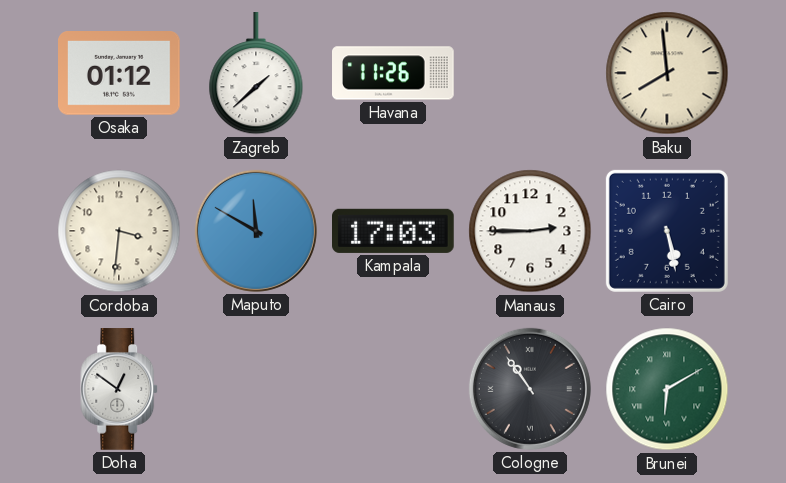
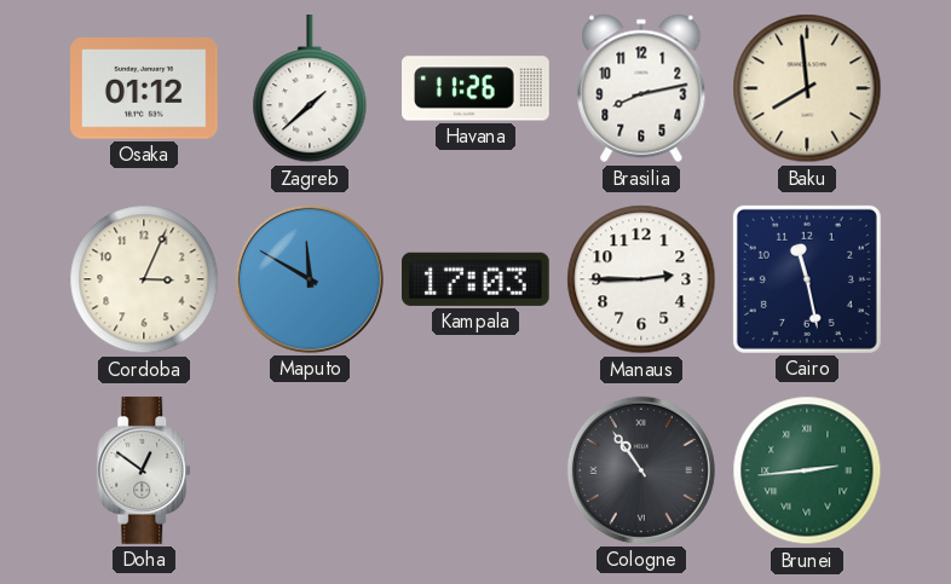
Brasilia: none -> 8:13
Cordoba: 3:31 -> 3:04
Cairo: 5:28 -> 11:28
Brunei: 6:10 -> 2:44
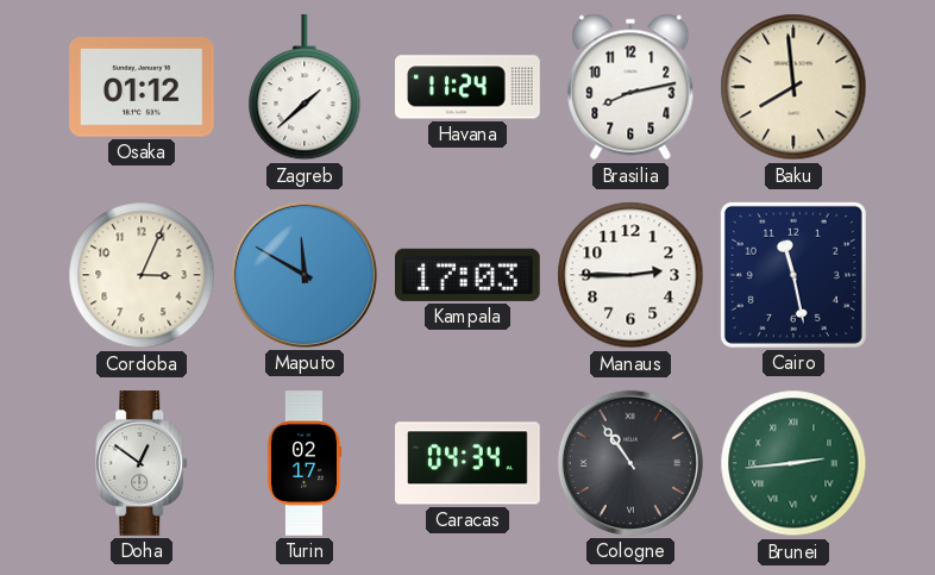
Havana: 11:26 -> 11:24
Turin: none -> 02:17
Caracas: none -> 04:34
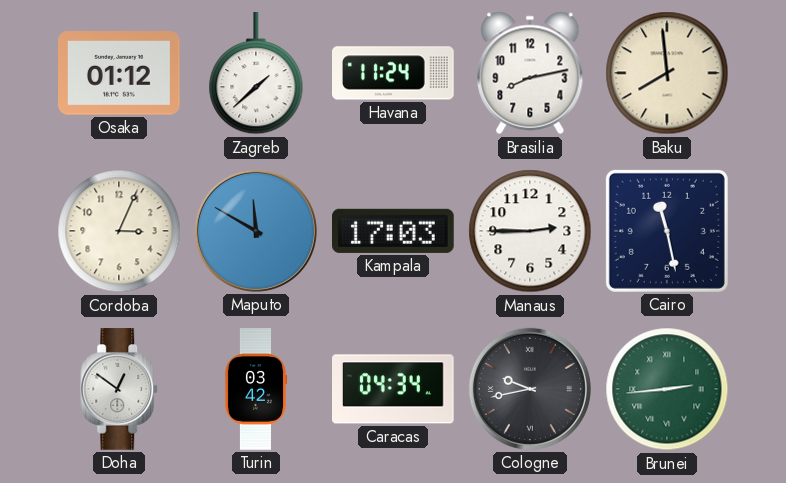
Turin: 02:17 -> 03:42
Cologne: 10:54 -> 9:43
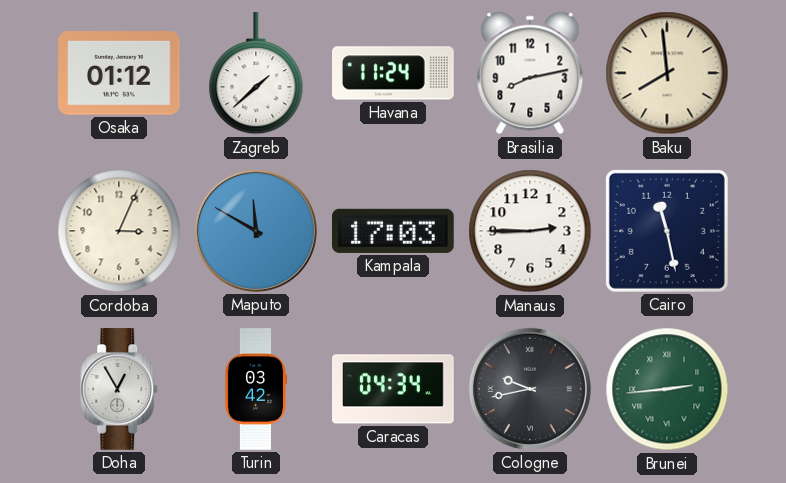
Doha: 12:51 -> 12:55
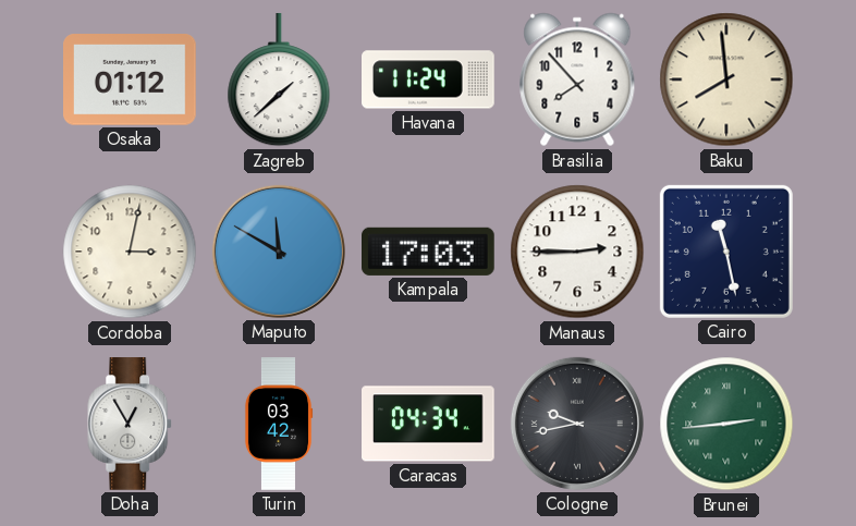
Brasilia: 8:13 -> 7:53
Cordoba: 3:04 -> 3:02
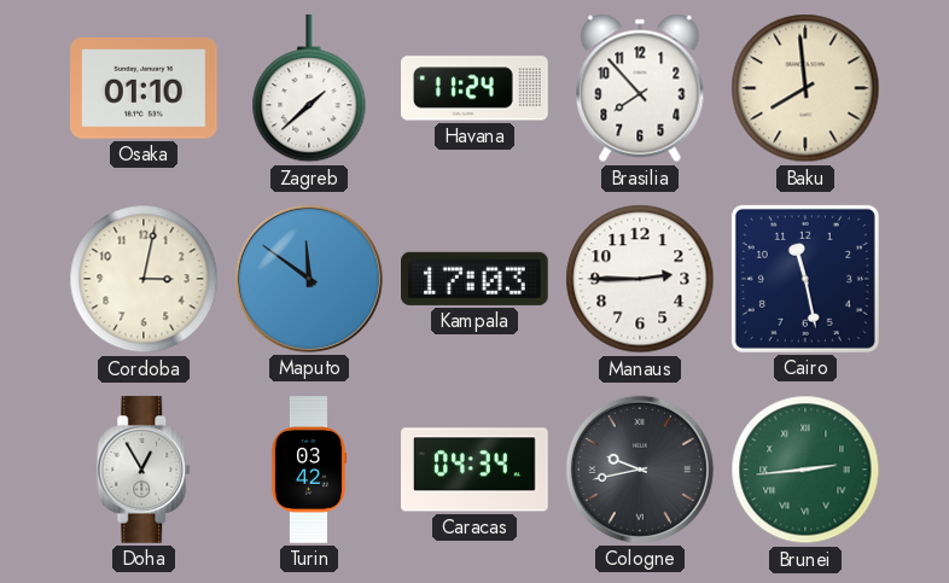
Osaka: 01:12 -> 01:10
Maputo: 11:50 -> 11:51
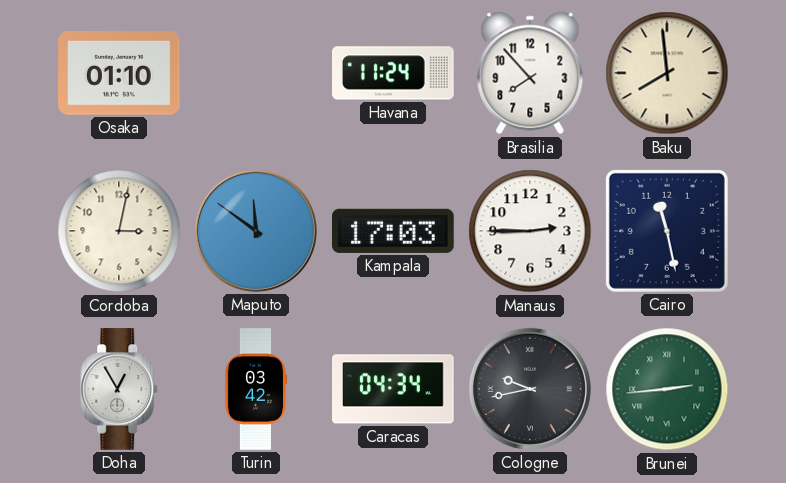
Zagreb: 1:38 -> none
